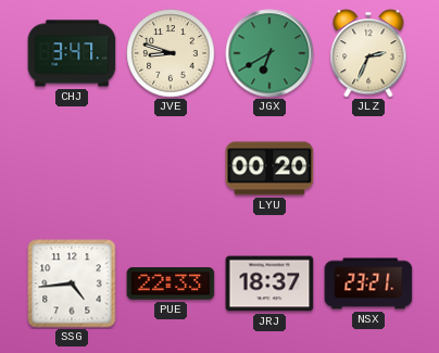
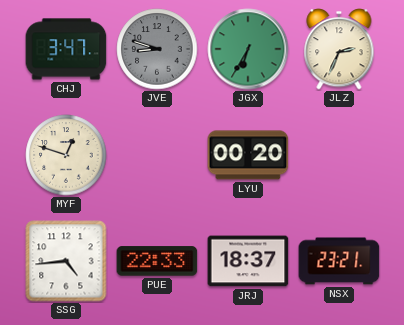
JVE dial: cream -> grey
JGX: 6:40 -> 6:35
MYF: none -> 12:48
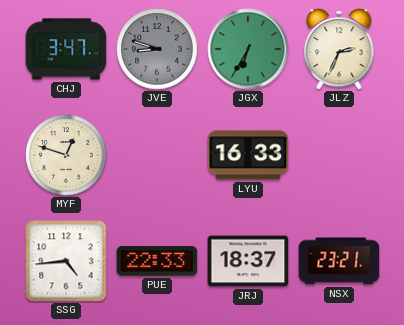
LYU: 00:20 -> 16:33
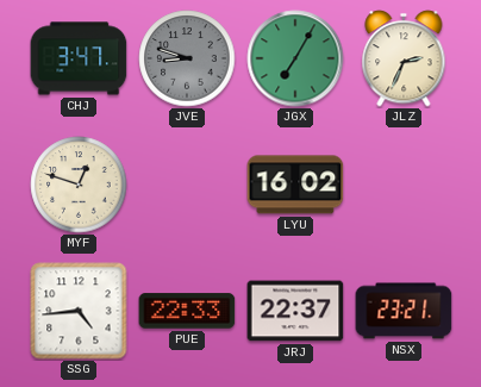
JGX: 6:35 -> 7:05
LYU: 16:33 -> 16:02
JRJ: 18:37 -> 22:37
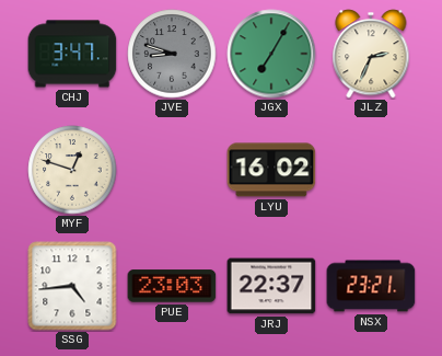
PUE: 22:33 -> 23:03
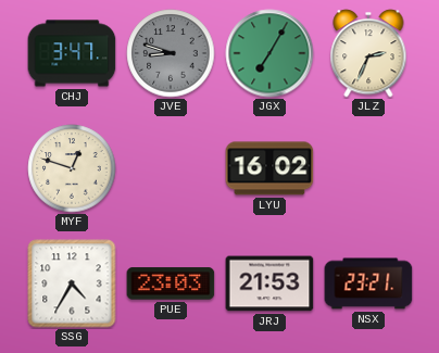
SSG: 4:44 -> 4:35
JRJ: 22:37 -> 21:53
